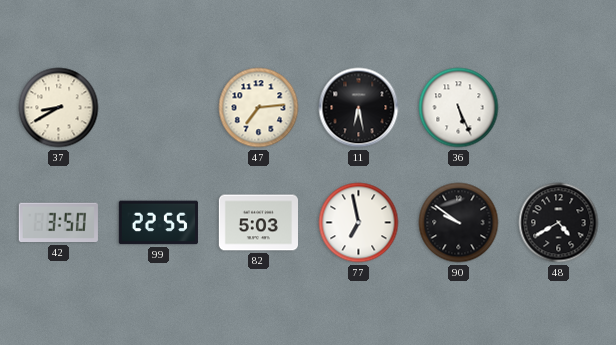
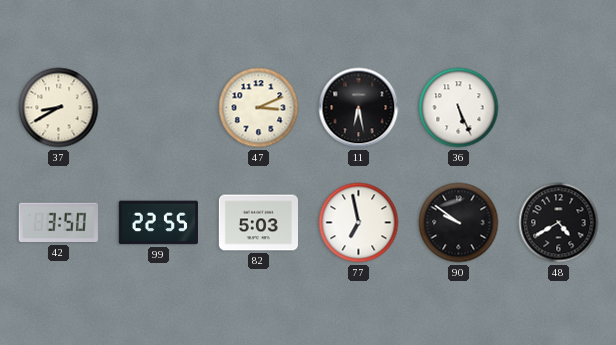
47: 7:14 -> 3:11
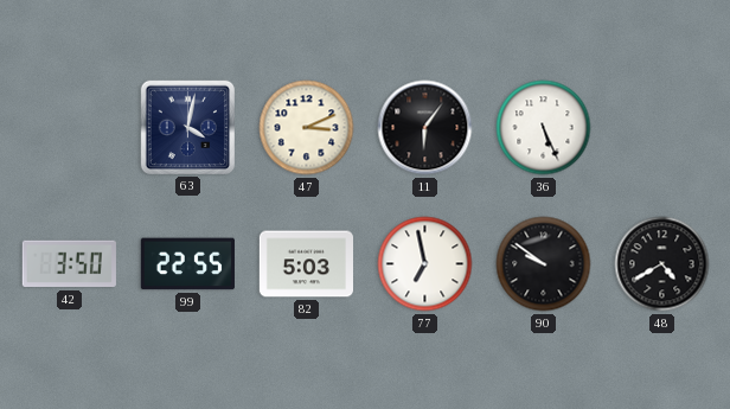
37: 8:40 -> none
63: none -> 4:02
11: 6:28 -> 6:06
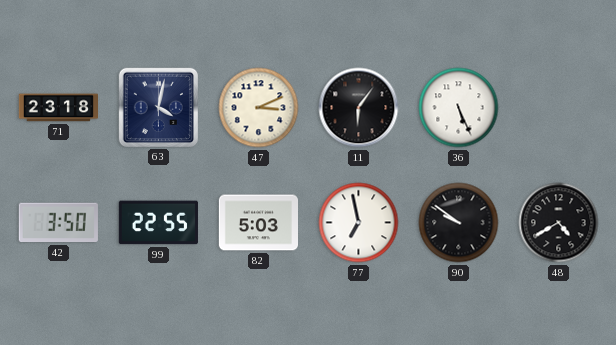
71: none -> 23:18
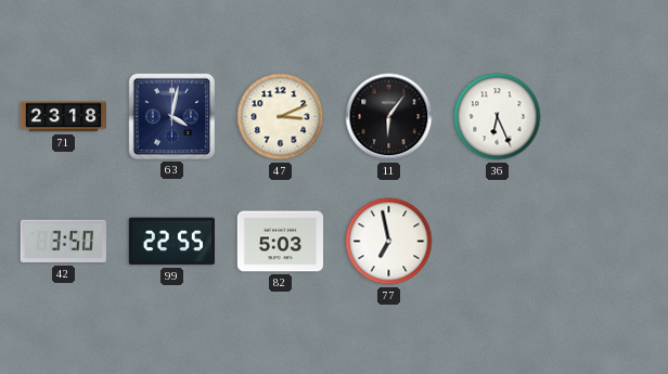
36: 5:26 -> 6:26
90: 9:51 -> none
48: 4:40 -> none
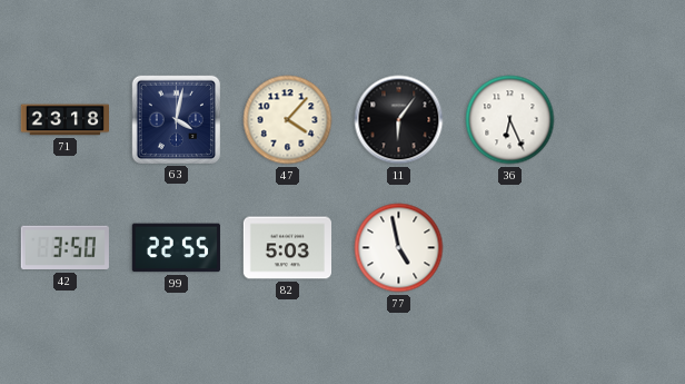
47: 3:11 -> 4:07
77: 6:58 -> 4:58
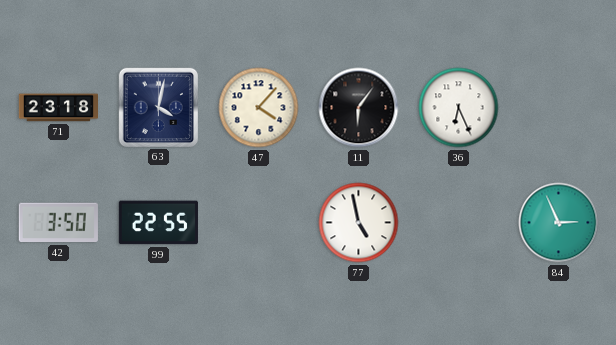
82: 5:03 -> none
84: none -> 2:56
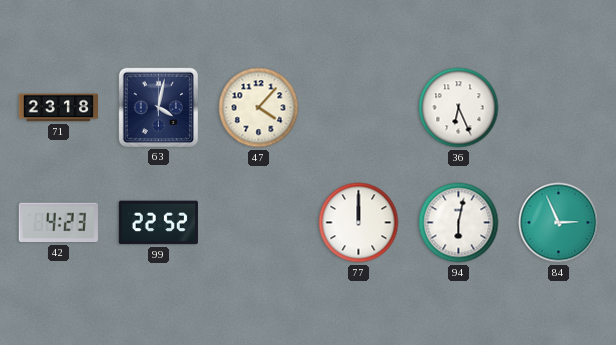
11: 6:06 -> none
42: 3:50 -> 4:23
99: 22:55 -> 22:52
77: 4:58 -> 12:00
94: none -> 6:02
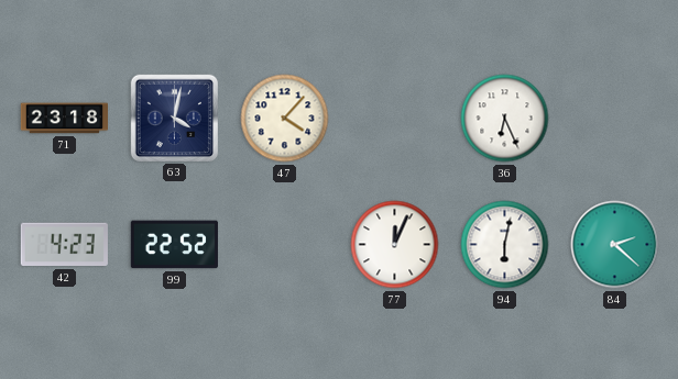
77: 12:00 -> 12:04
84: 2:56 -> 2:22
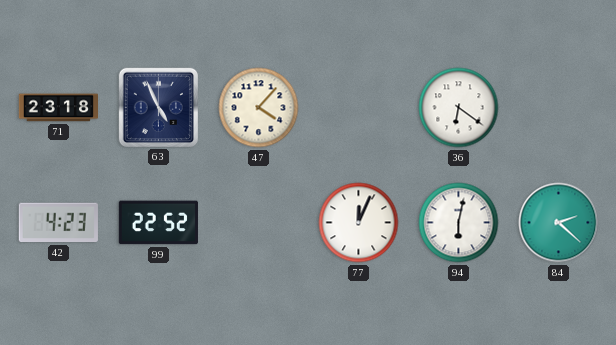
63: 4:02 -> 4:56
36: 6:26 -> 6:21
